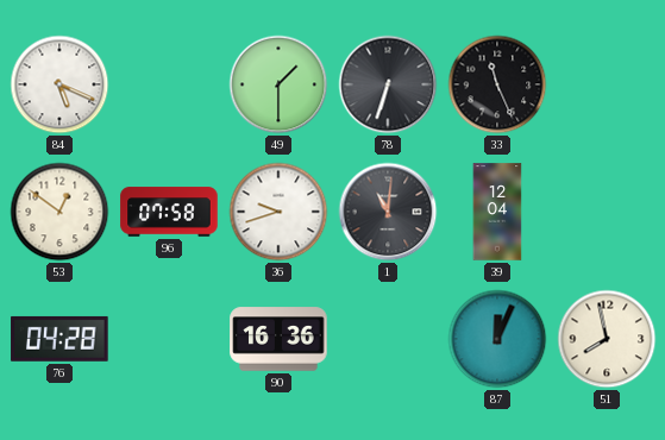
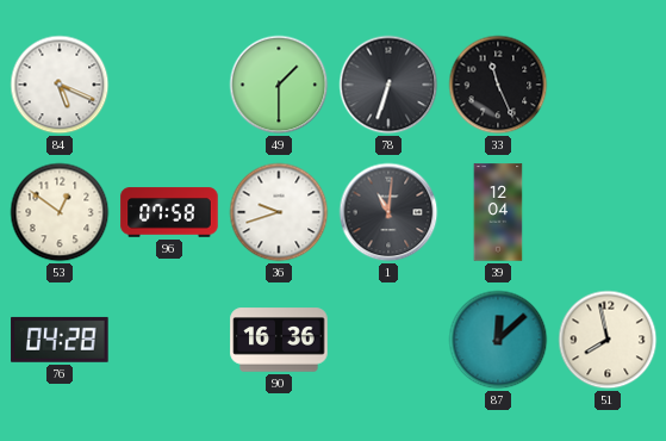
87: 12:04 -> 12:08
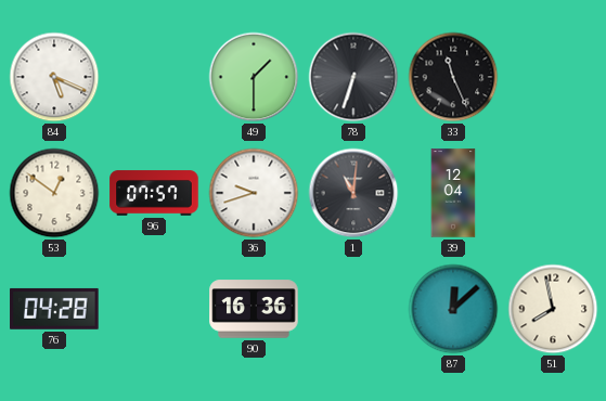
96: 07:58 -> 07:57
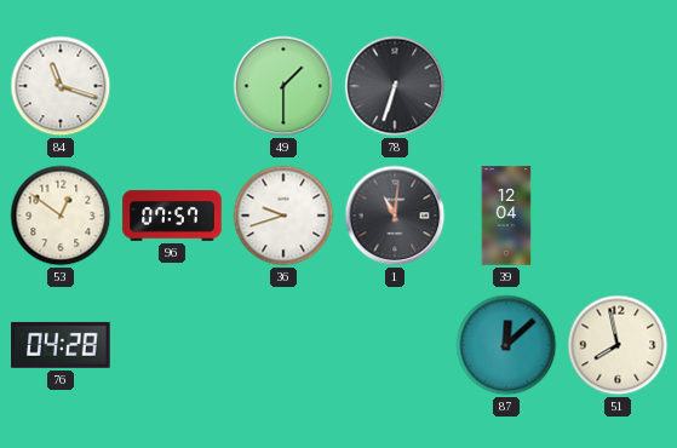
84: 5:19 -> 11:18
33: 11:26 -> none
90: 16:36 -> none
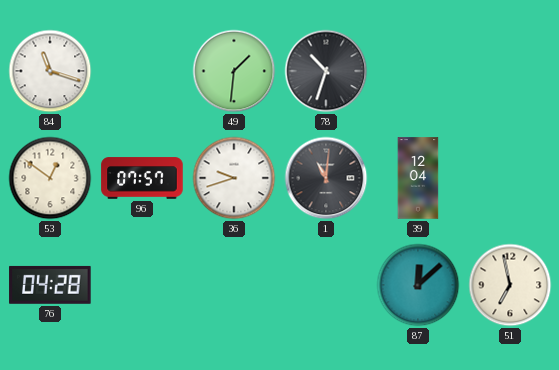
49: 1:30 -> 1:31
78: 6:33 -> 10:33
51: 7:58 -> 6:58
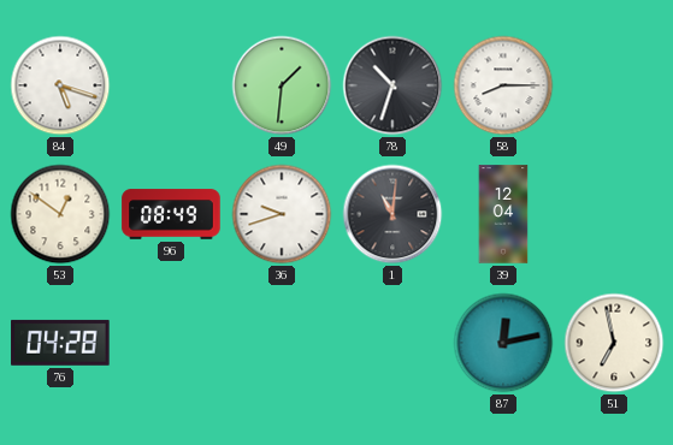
84: 11:18 -> 5:18
58: none -> 8:15
96: 07:57 -> 08:49
87: 12:08 -> 12:13
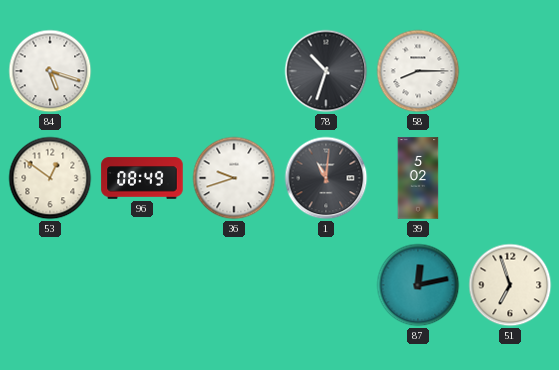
49: 1:31 -> none
39: 12:04 -> 5:02
76: 04:28 -> none
51: 6:58 -> 6:57
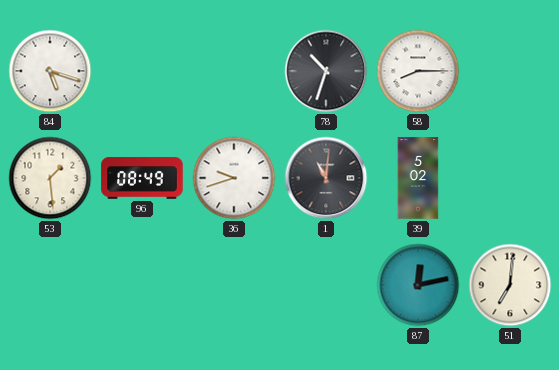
53: 12:51 -> 1:29
51: 6:57 -> 7:01
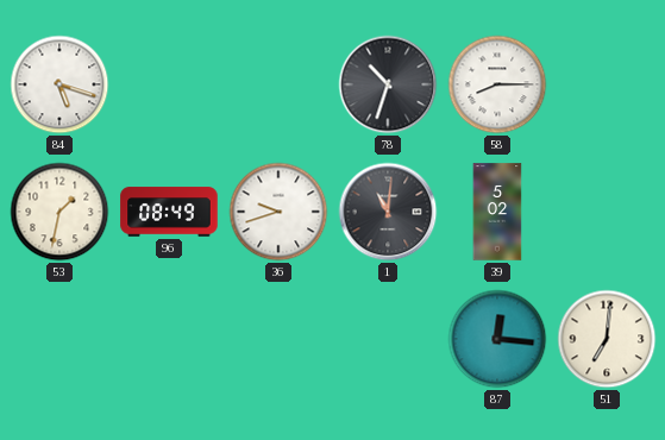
53: 1:29 -> 1:32
87: 12:13 -> 12:16
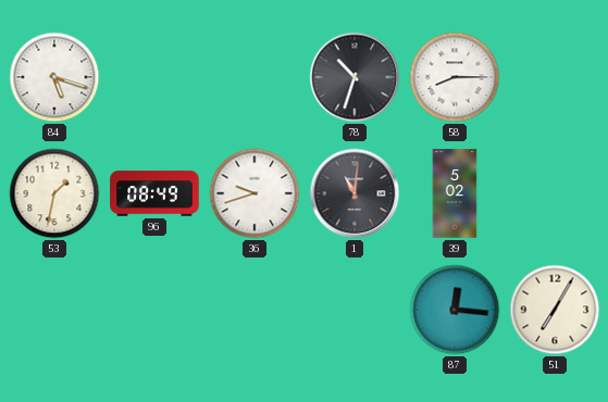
51: 7:01 -> 7:05
